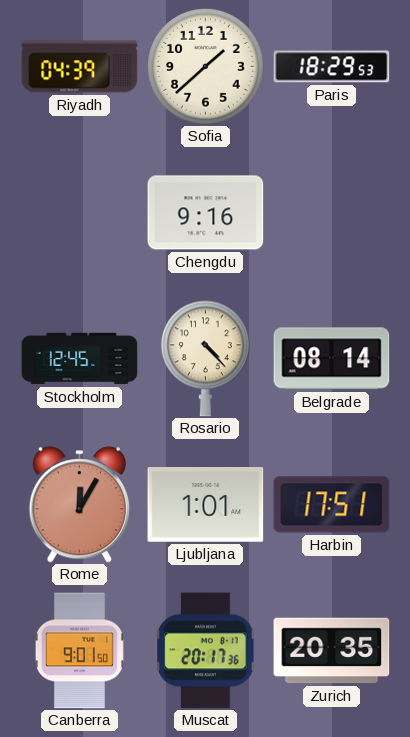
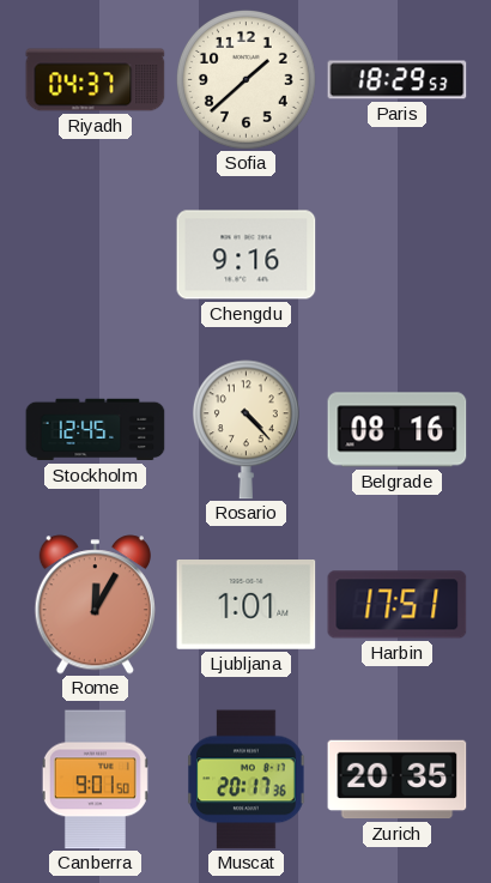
Riyadh: 04:39 -> 04:37
Belgrade: 08:14 -> 08:16
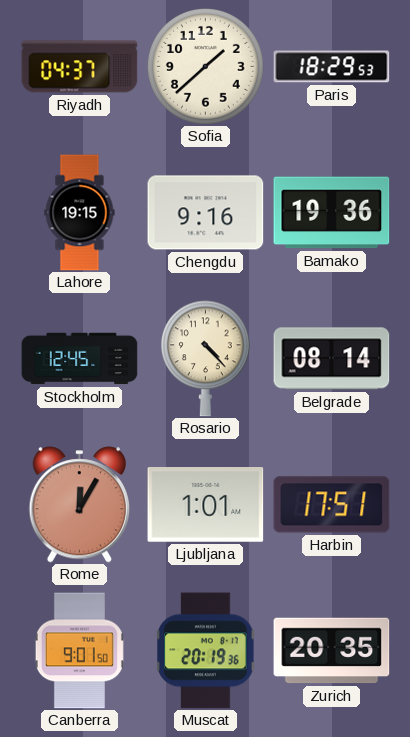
Lahore: none -> 19:15
Bamako: none -> 19:36
Belgrade: 08:16 -> 08:14
Muscat: 20:17 -> 20:19
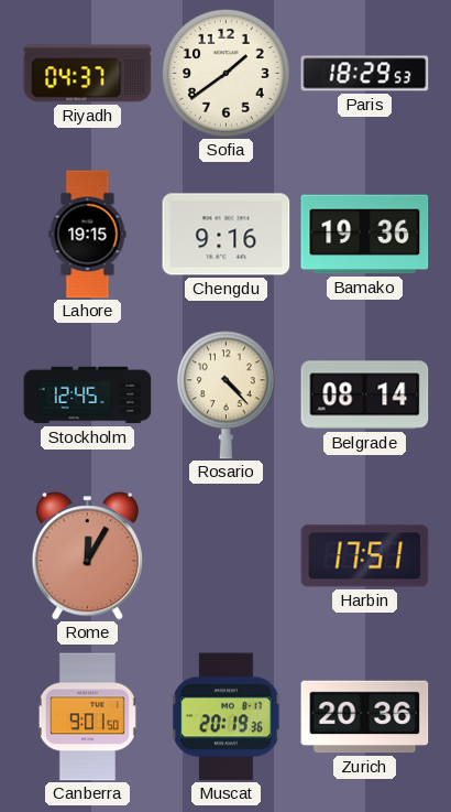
Sofia: 1:38 -> 1:39
Ljubljana: 1:01 -> none
Zurich: 20:35 -> 20:36
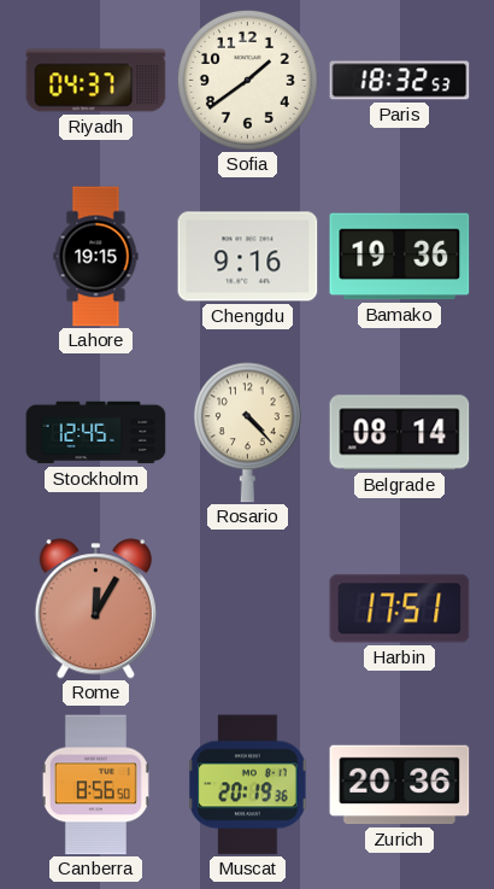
Paris: 18:29 -> 18:32
Canberra: 9:01 -> 8:56
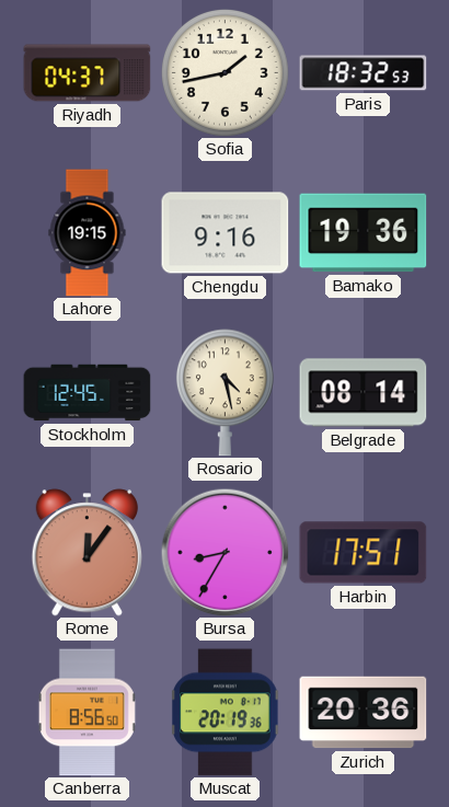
Sofia: 1:39 -> 1:43
Rosario: 4:23 -> 4:28
Rome: 12:05 -> 12:06
Bursa: none -> 8:35
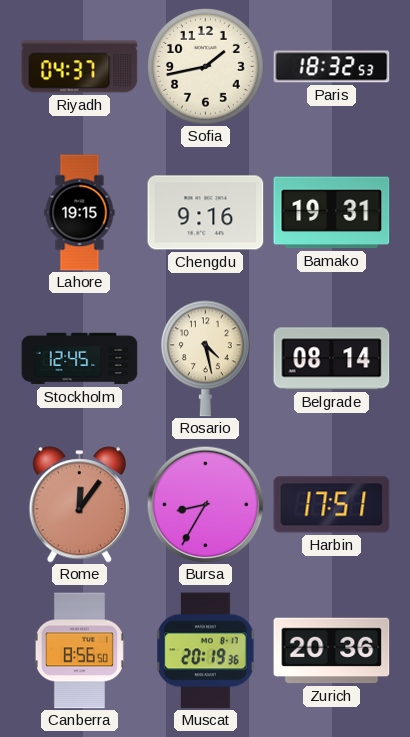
Bamako: 19:36 -> 19:31
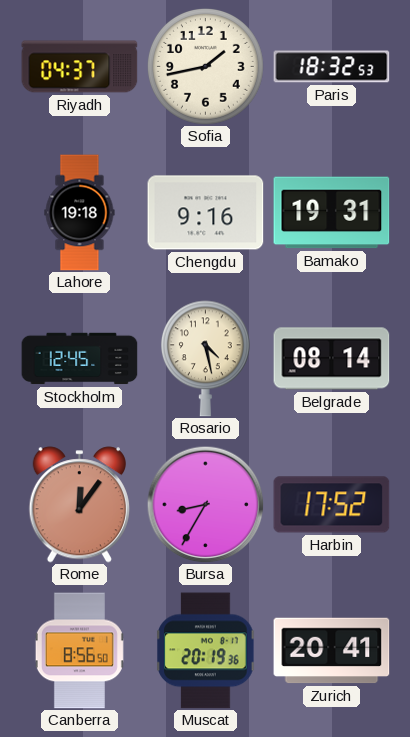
Lahore: 19:15 -> 19:18
Harbin: 17:51 -> 17:52
Zurich: 20:36 -> 20:41
